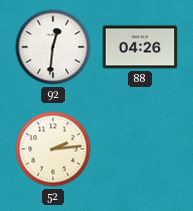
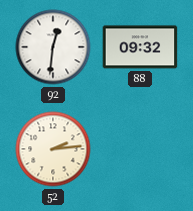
88: 04:26 -> 09:32
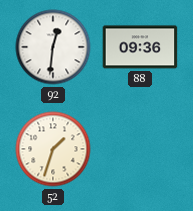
88: 09:32 -> 09:36
52: 2:14 -> 1:33
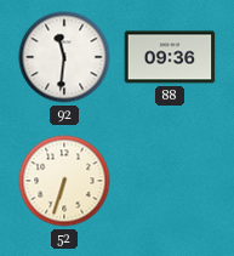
92: 12:31 -> 11:31
52: 1:33 -> 6:33
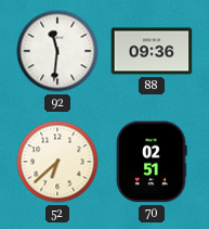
52: 6:33 -> 6:38
70: none -> 02:51
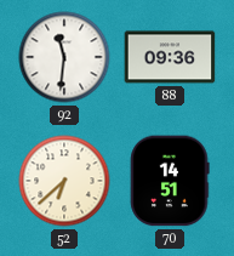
70: 02:51 -> 14:51
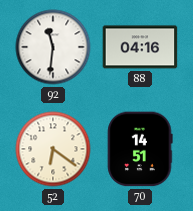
88: 09:36 -> 04:16
52: 6:38 -> 6:21
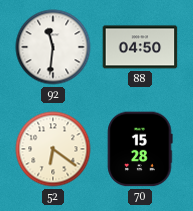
88: 04:16 -> 04:50
70: 14:51 -> 15:28
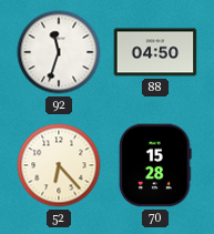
92: 11:31 -> 11:33
52: 6:21 -> 6:23
